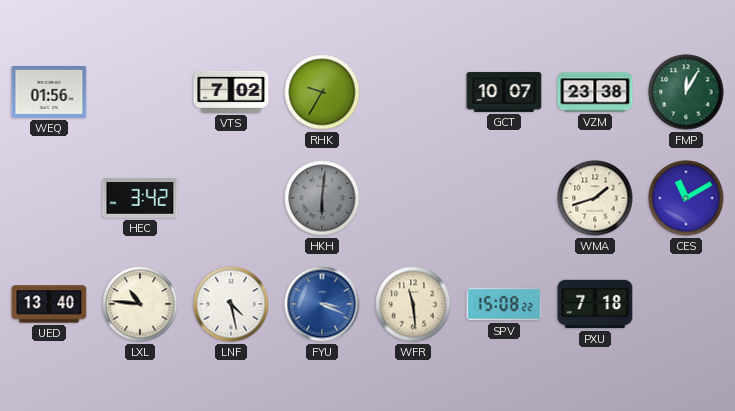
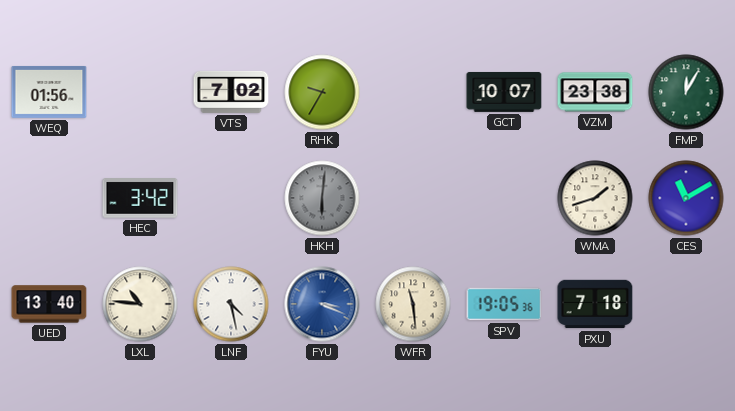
SPV: 15:08 -> 19:05
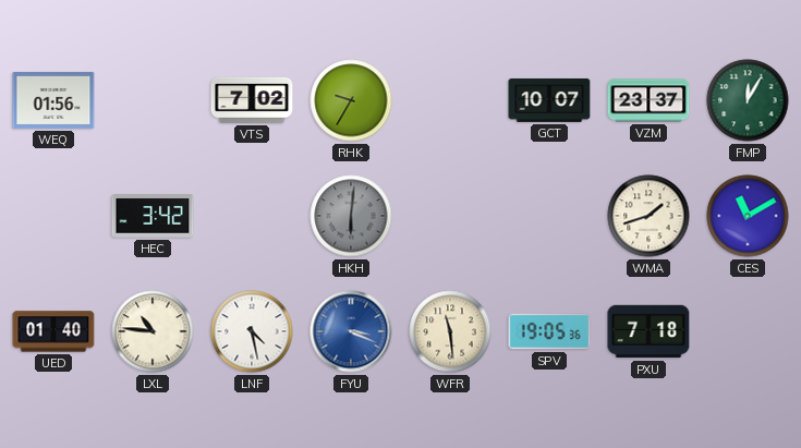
VZM: 23:38 -> 23:37
UED: 13:40 -> 01:40
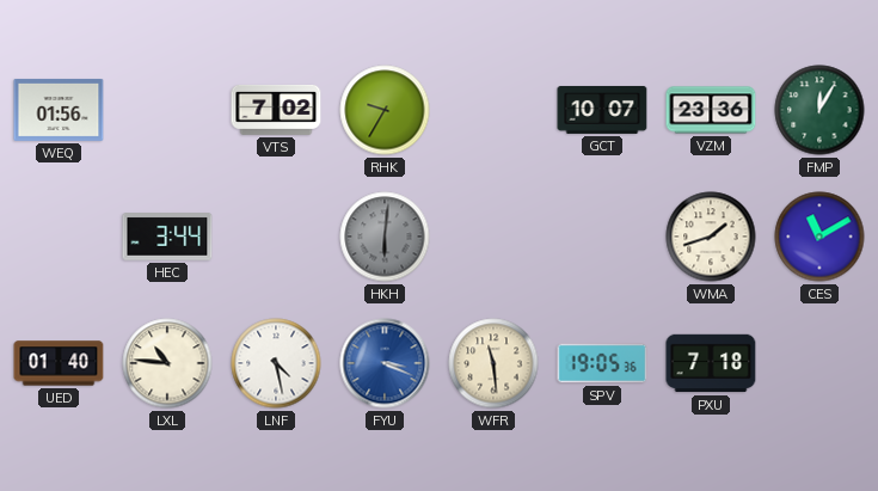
VZM: 23:37 -> 23:36
HEC: 3:42 -> 3:44
